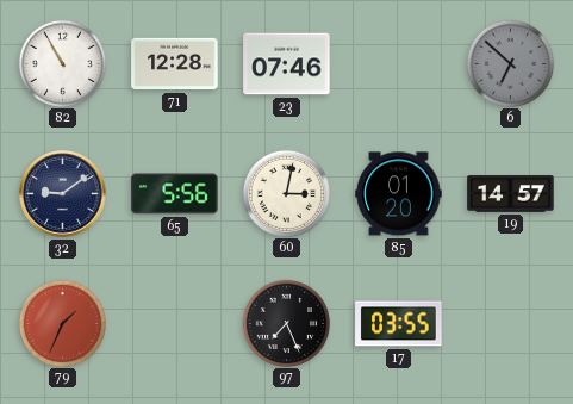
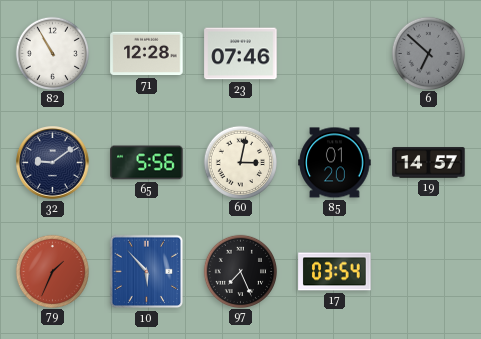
10: none -> 5:53
17: 03:55 -> 03:54
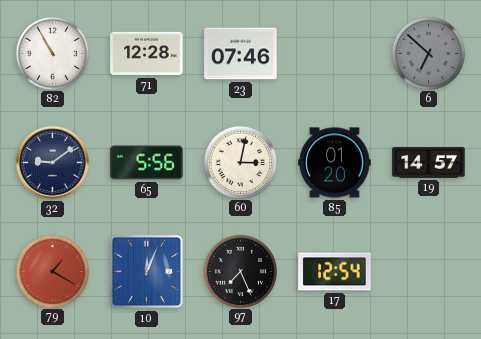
79: 1:34 -> 1:20
10: 5:53 -> 12:04
17: 03:54 -> 12:54
